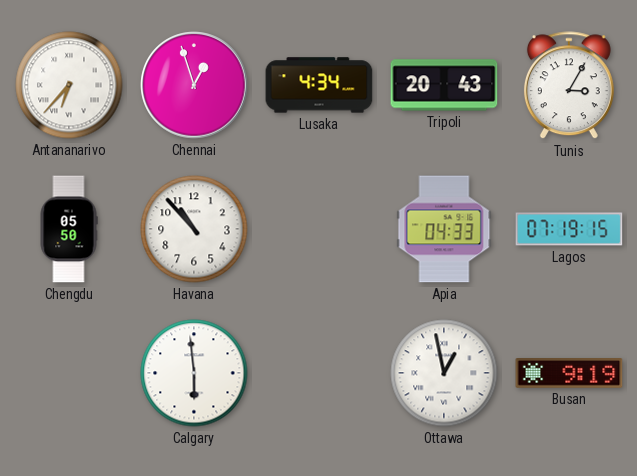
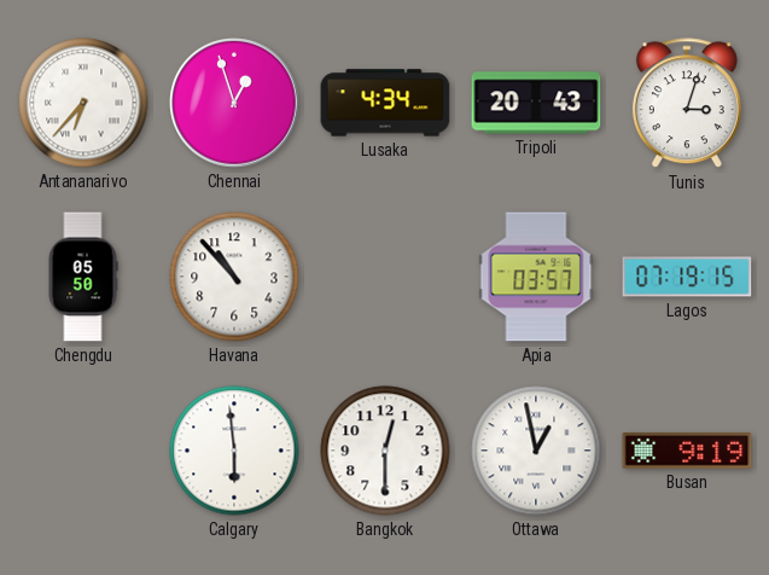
Tunis: 3:05 -> 3:03
Apia: 04:33 -> 03:57
Bangkok: none -> 12:30
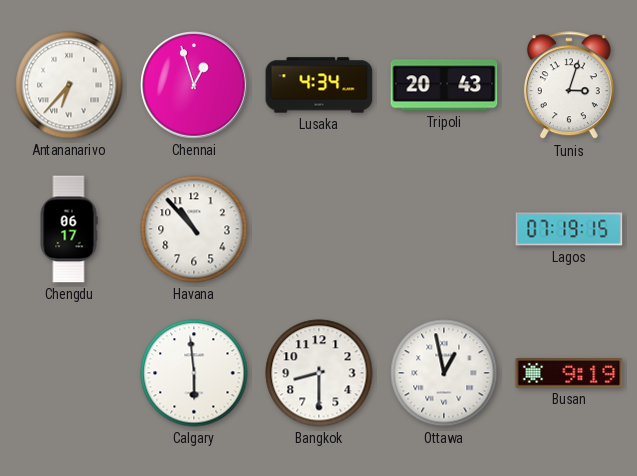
Chengdu: 05:50 -> 06:17
Apia: 03:57 -> none
Bangkok: 12:30 -> 8:30
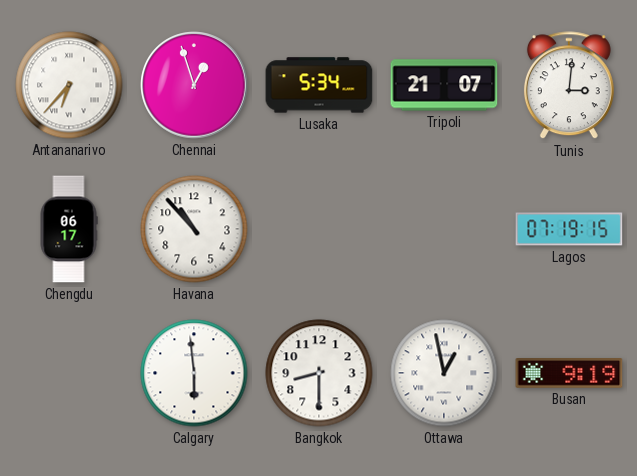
Lusaka: 4:34 -> 5:34
Tripoli: 20:43 -> 21:07
Tunis: 3:03 -> 3:01
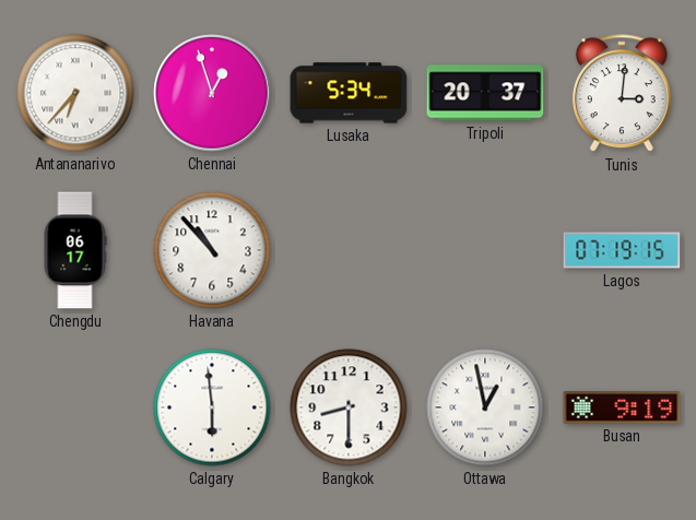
Tripoli: 21:07 -> 20:37
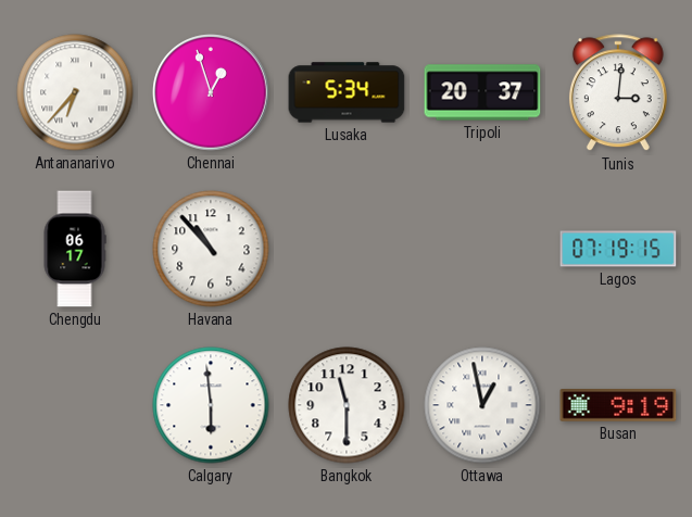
Bangkok: 8:30 -> 11:30
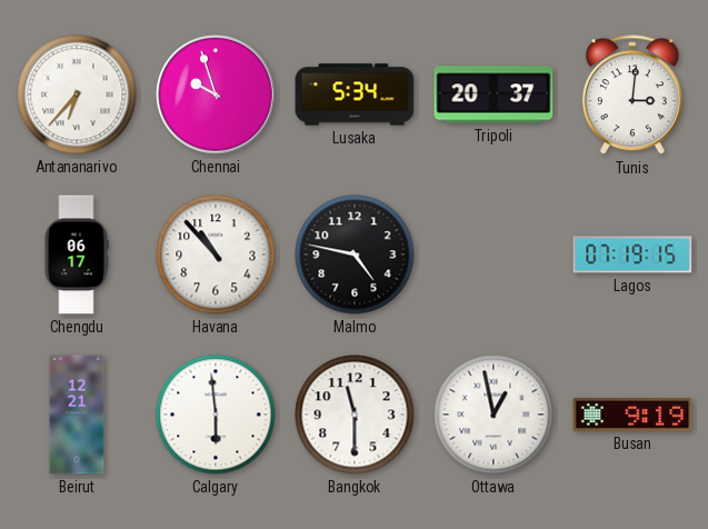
Chennai: 12:57 -> 9:57
Malmo: none -> 4:47
Beirut: none -> 12:21
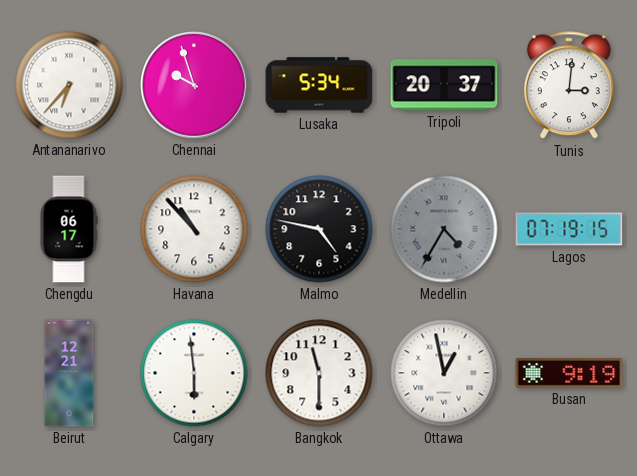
Medellin: none -> 4:35
